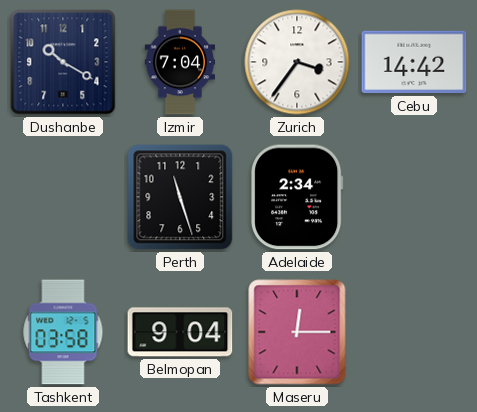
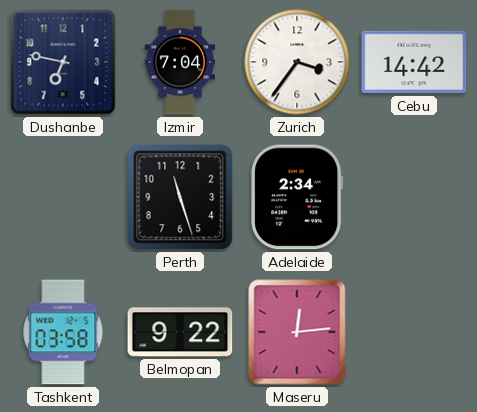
Dushanbe: 10:20 -> 6:47
Belmopan: 9:04 -> 9:22
Maseru: 12:15 -> 12:14
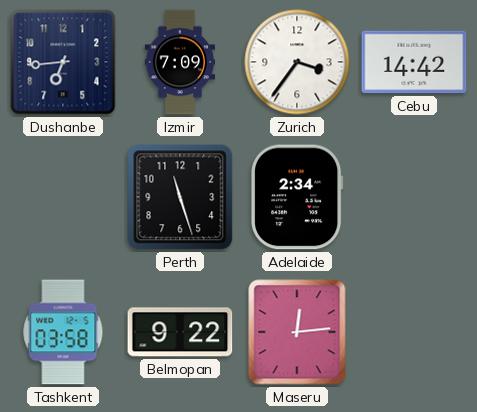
Dushanbe: 6:47 -> 6:44
Izmir: 7:04 -> 7:09
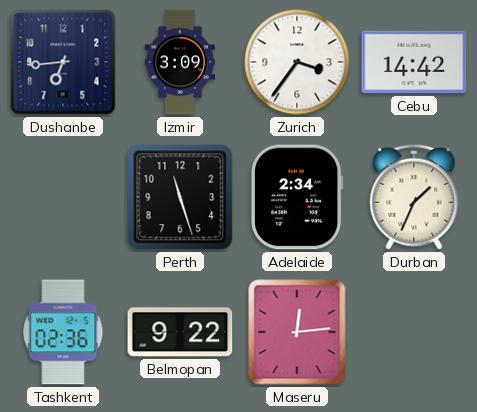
Izmir: 7:09 -> 3:09
Durban: none -> 1:34
Tashkent: 03:58 -> 02:36
